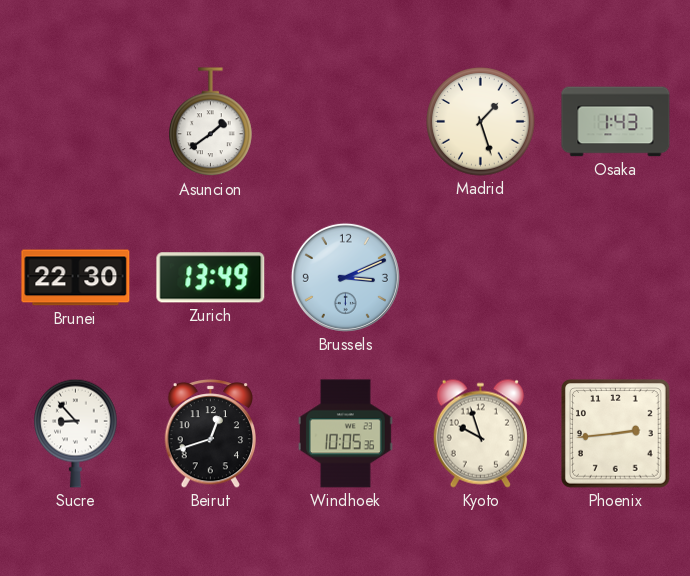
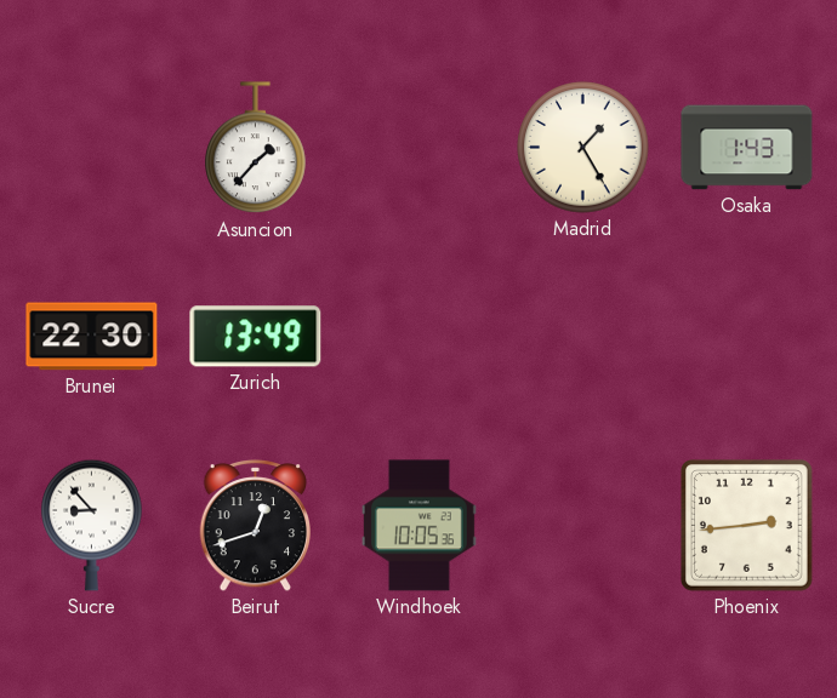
Asuncion: 1:39 -> 1:37
Madrid: 1:27 -> 1:25
Brussels: 3:11 -> none
Kyoto: 9:57 -> none
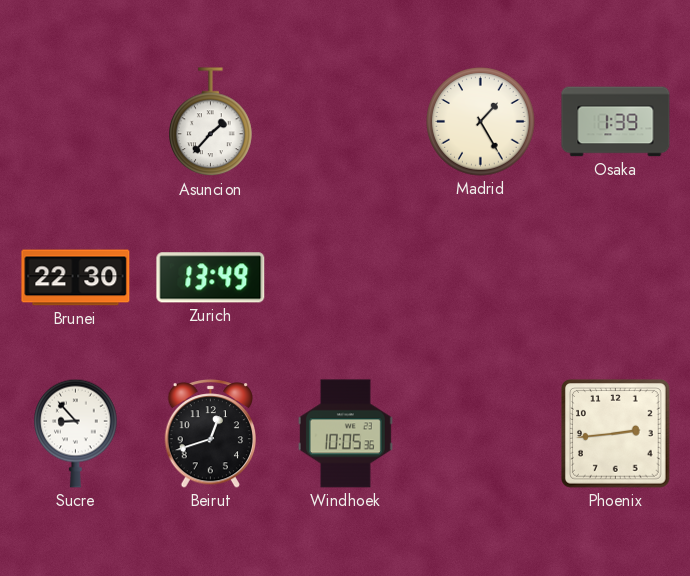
Osaka: 1:43 -> 1:39
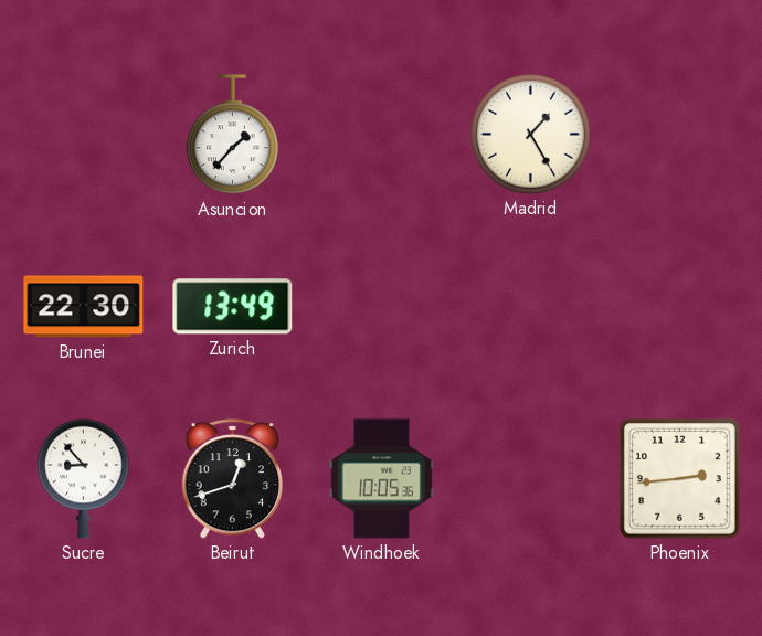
Osaka: 1:39 -> none
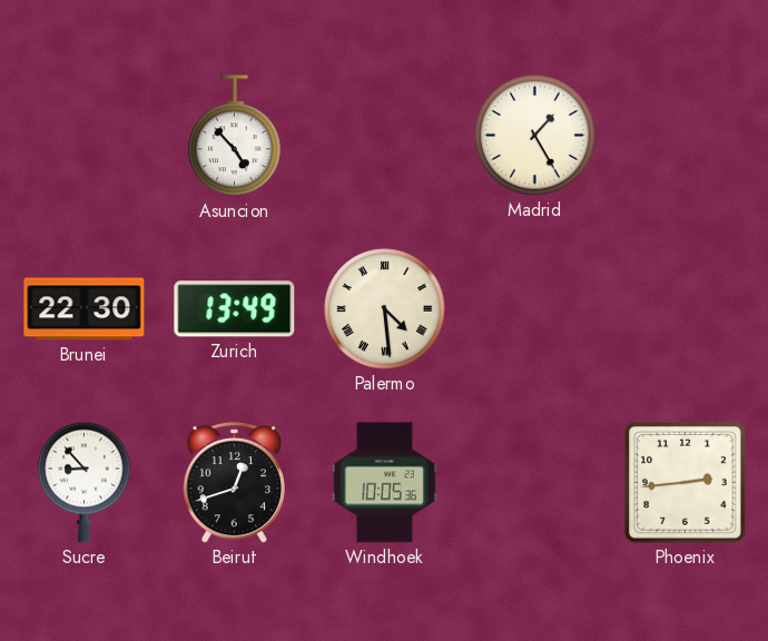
Asuncion: 1:37 -> 4:53
Palermo: none -> 4:29
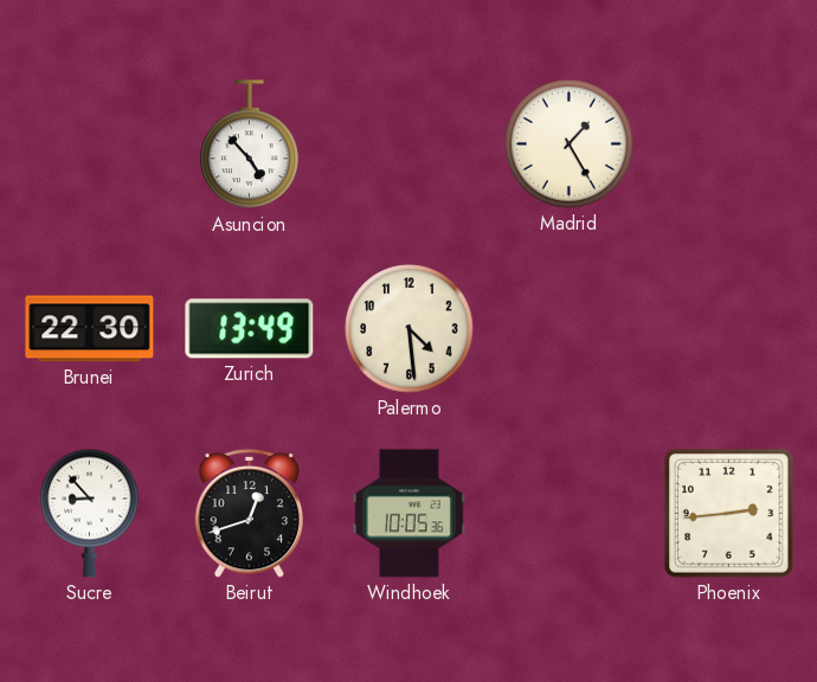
Palermo numerals: Roman -> Arabic
